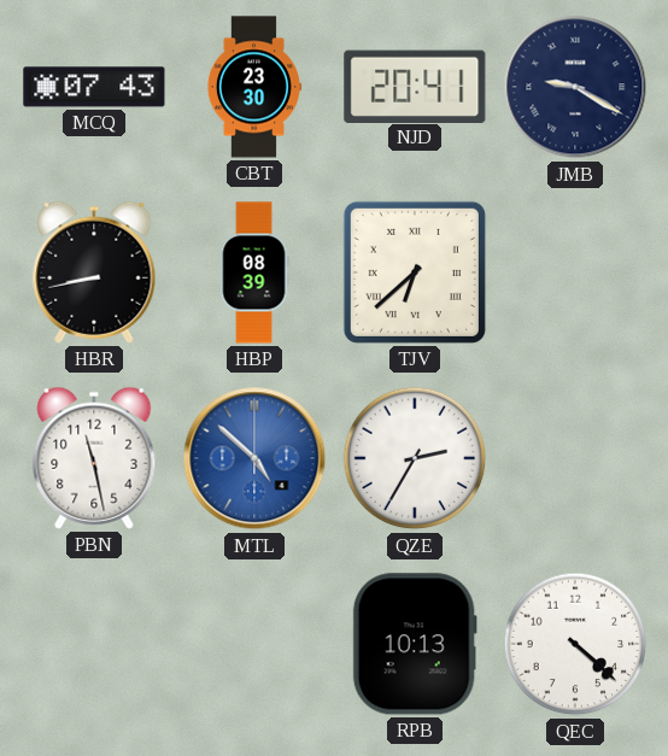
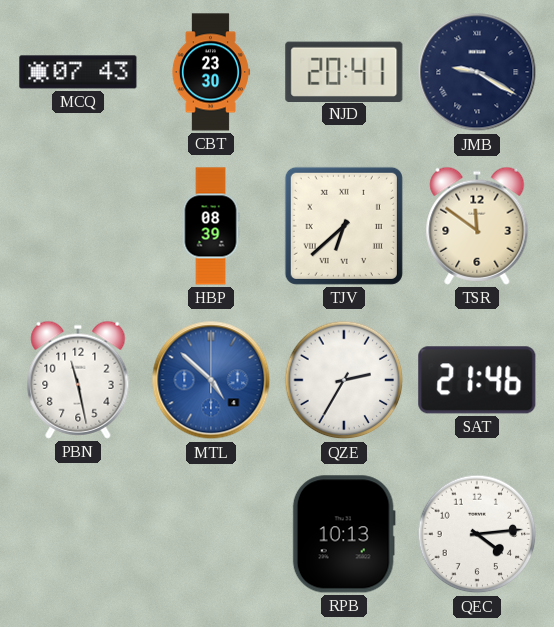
HBR: 8:43 -> none
TSR: none -> 11:51
SAT: none -> 21:46
QEC: 4:22 -> 4:14
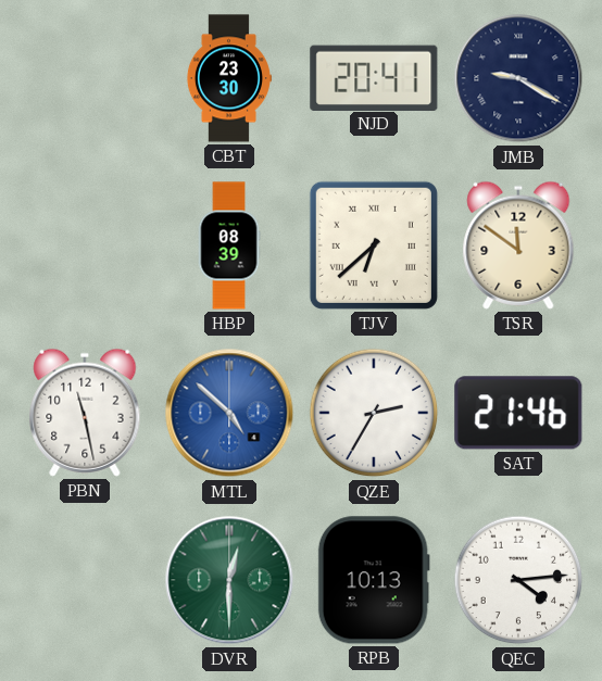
MCQ: 07:43 -> none
DVR: none -> 12:30
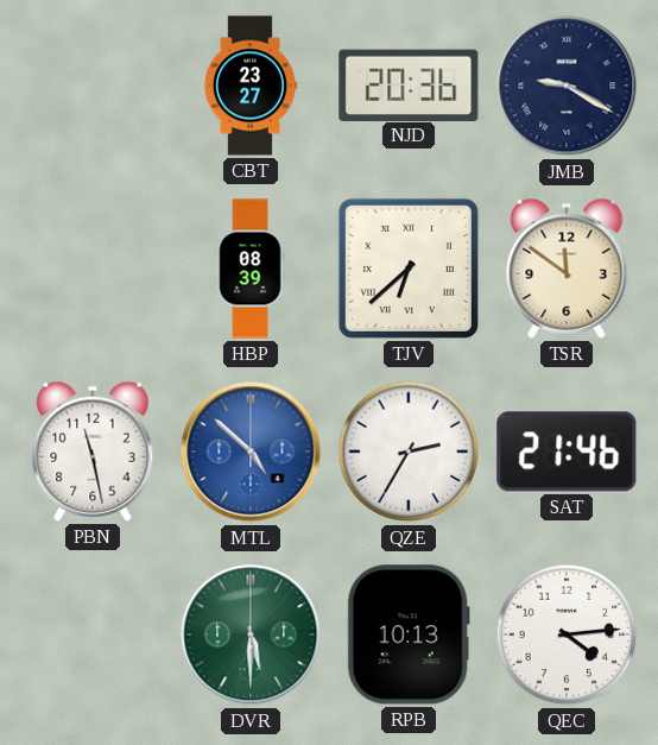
CBT: 23:30 -> 23:27
NJD: 20:41 -> 20:36
DVR: 12:30 -> 5:30
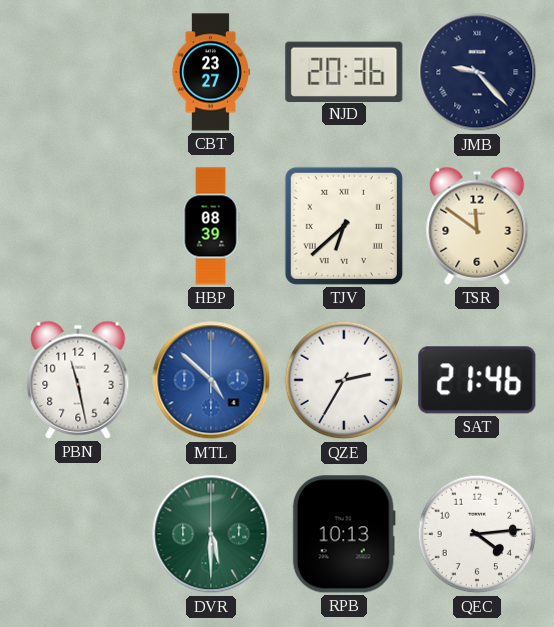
JMB: 9:20 -> 9:23
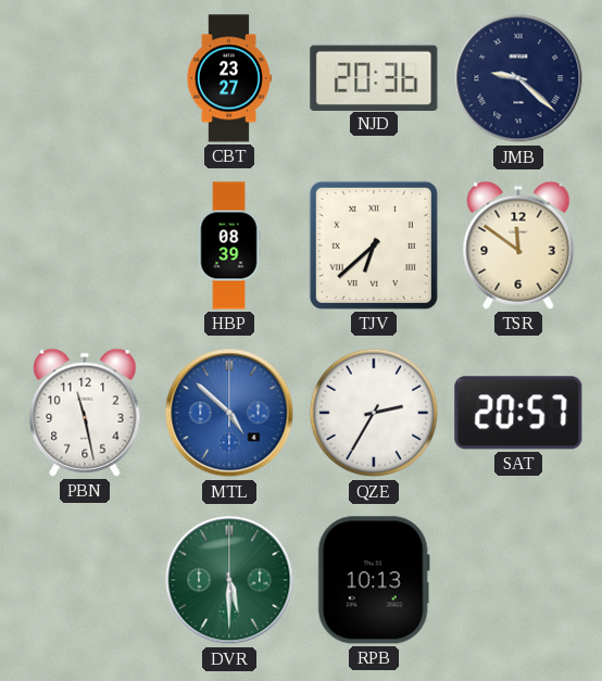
JMB: 9:23 -> 9:22
SAT: 21:46 -> 20:57
QEC: 4:14 -> none
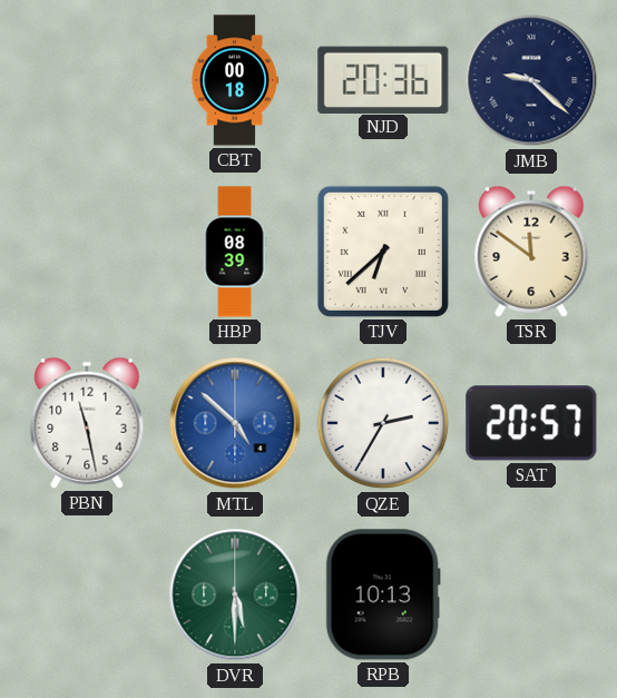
CBT: 23:27 -> 00:18
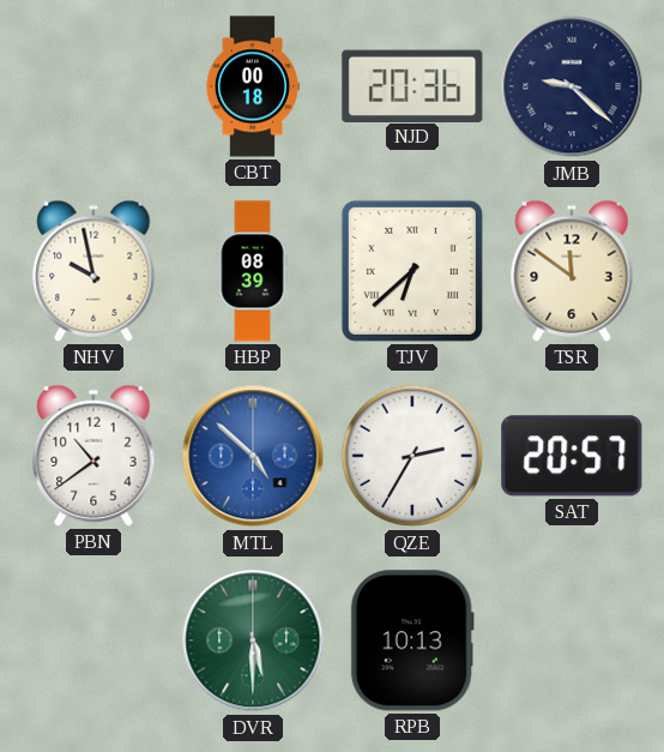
NHV: none -> 9:58
PBN: 11:28 -> 10:39
